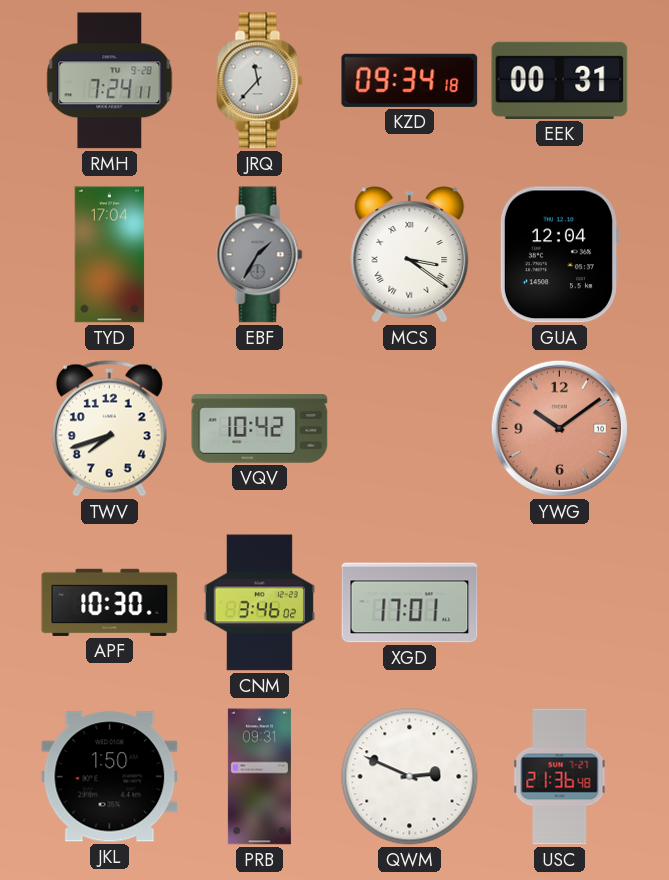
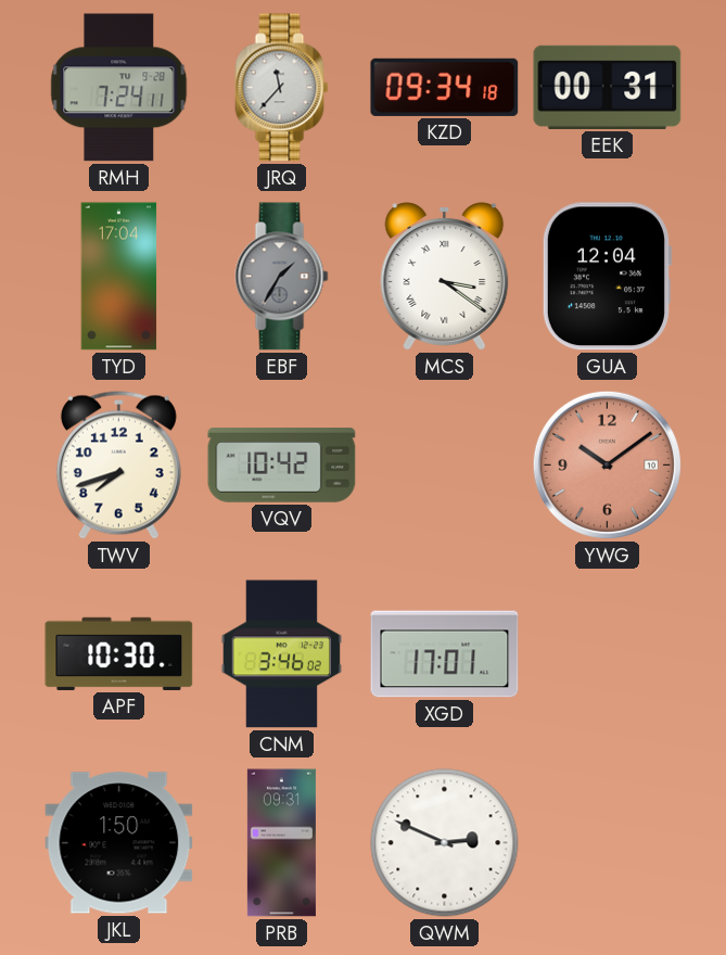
USC: 21:36 -> none
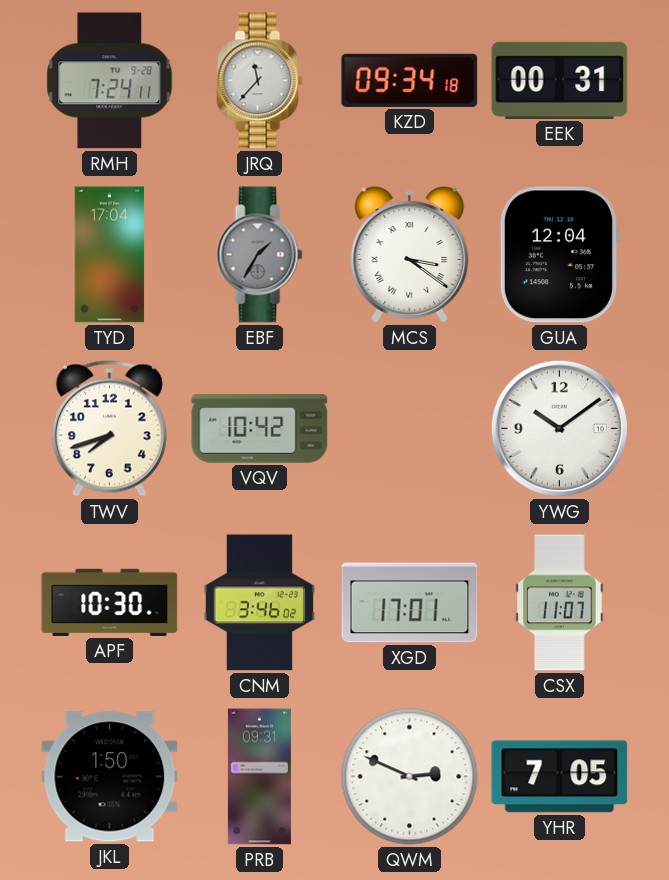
YWG dial: salmon -> white
CSX: none -> 11:07
YHR: none -> 7:05
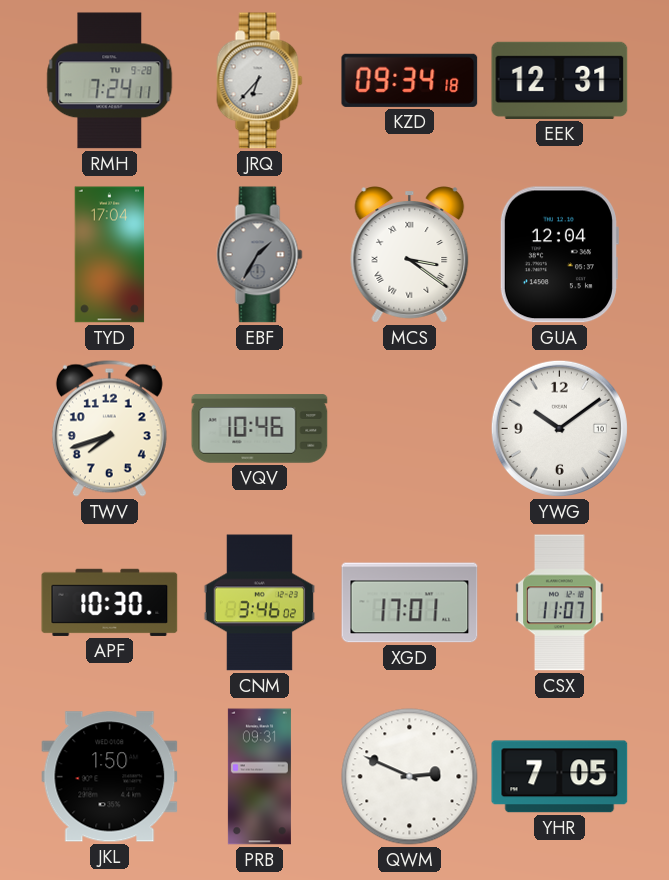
JRQ: 11:37 -> 6:37
EEK: 00:31 -> 12:31
VQV: 10:42 -> 10:46
